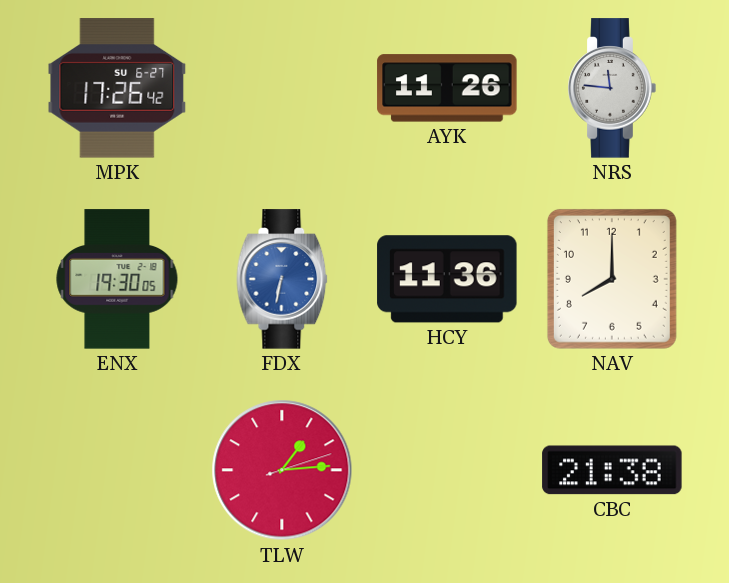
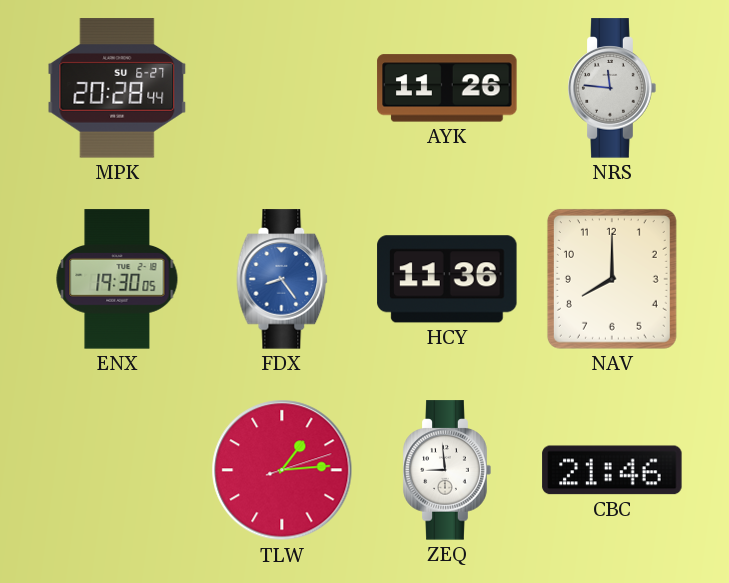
MPK: 17:26 -> 20:28
FDX: 6:32 -> 8:24
ZEQ: none -> 8:59
CBC: 21:38 -> 21:46
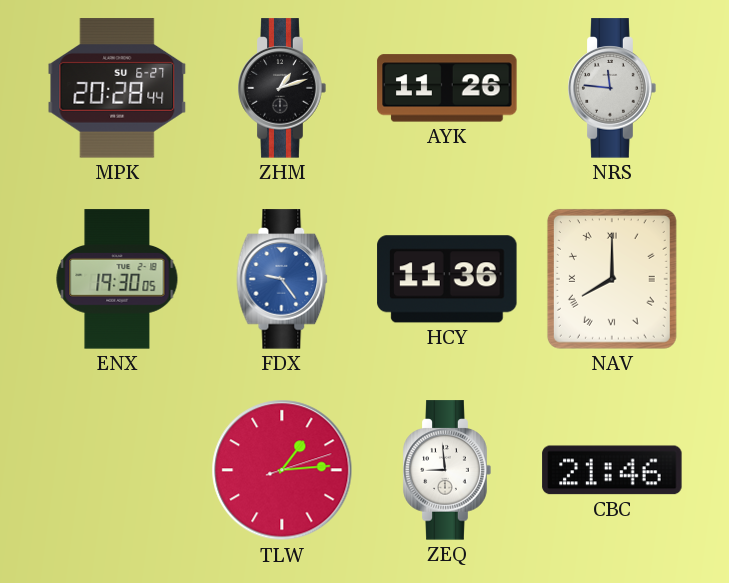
ZHM: none -> 1:12
FDX: 8:24 -> 9:24
NAV numerals: Arabic -> Roman
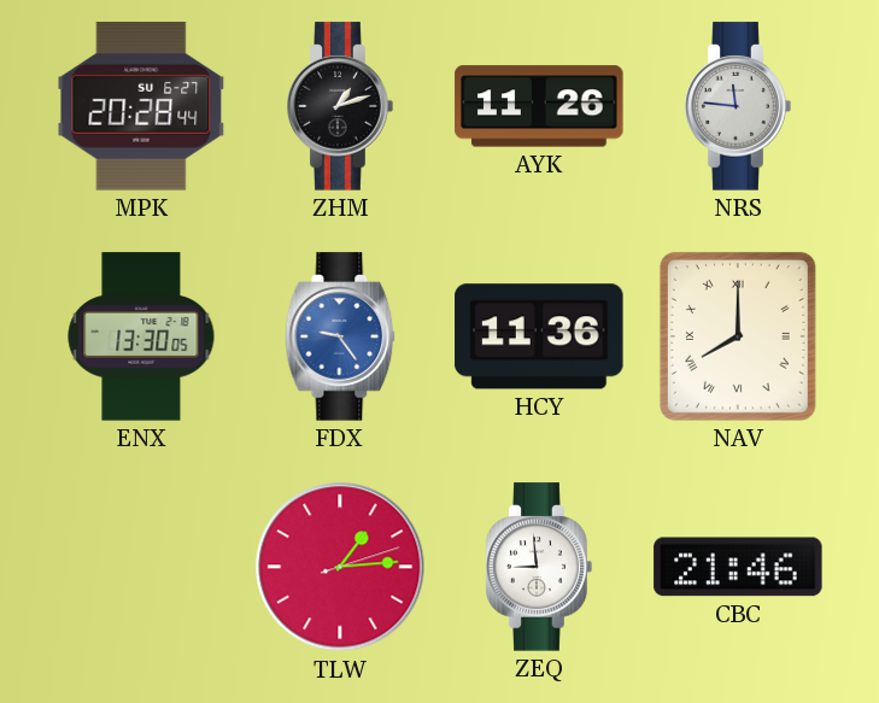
ENX: 19:30 -> 13:30
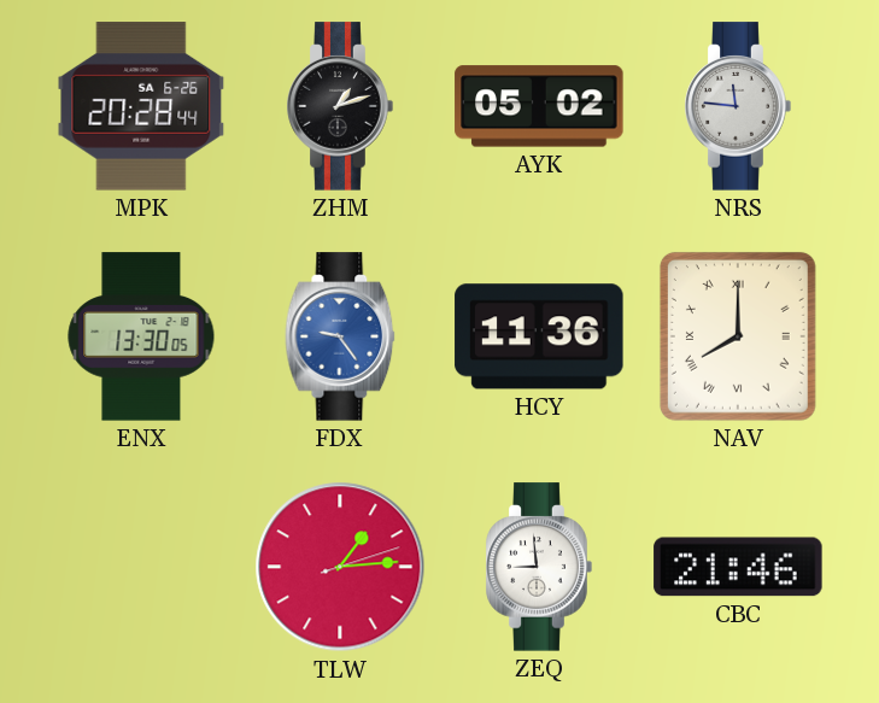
MPK date: SU 6-27 -> SA 6-26
AYK: 11:26 -> 05:02
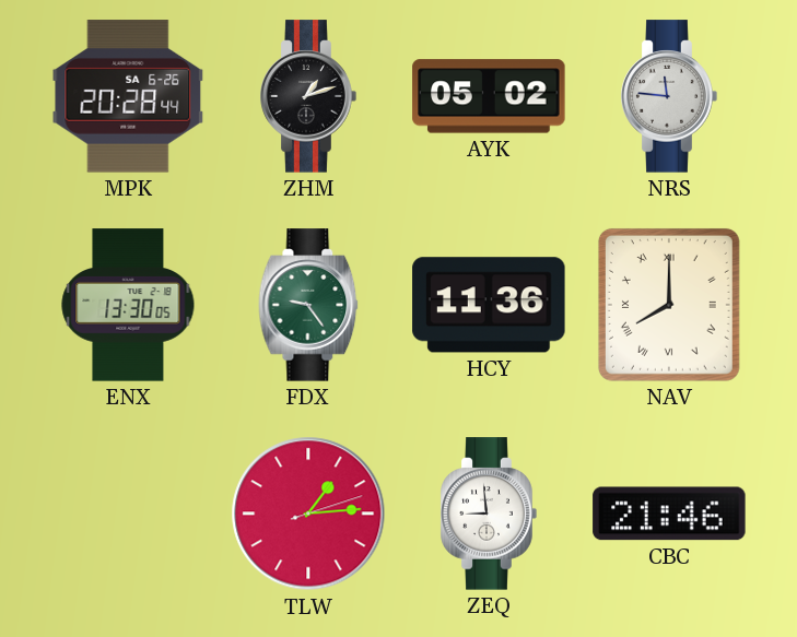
FDX dial: blue -> green
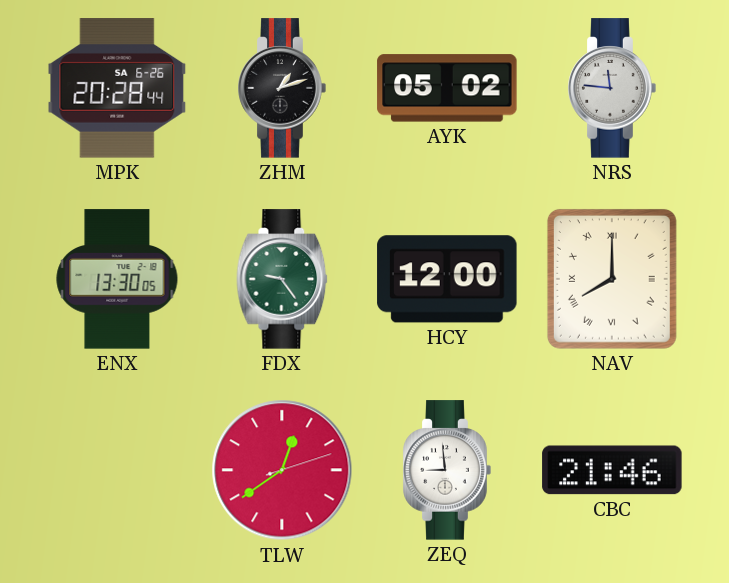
HCY: 11:36 -> 12:00
TLW: 1:14 -> 12:39
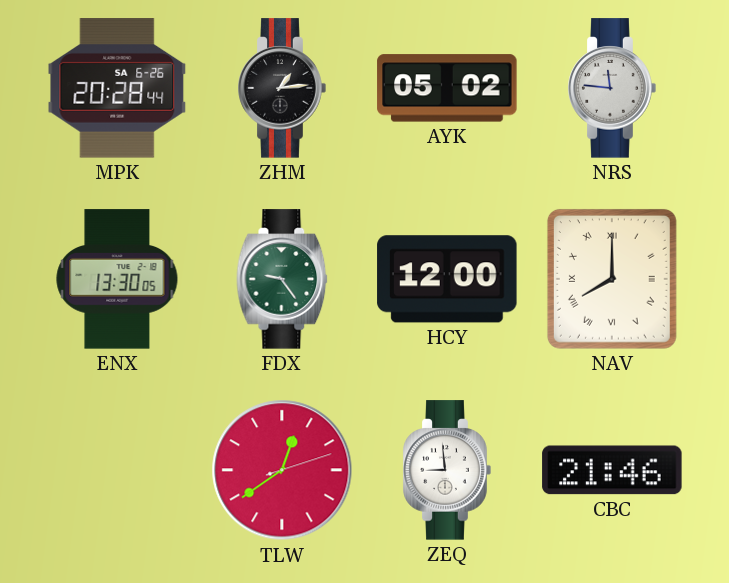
ZHM: 1:12 -> 1:14
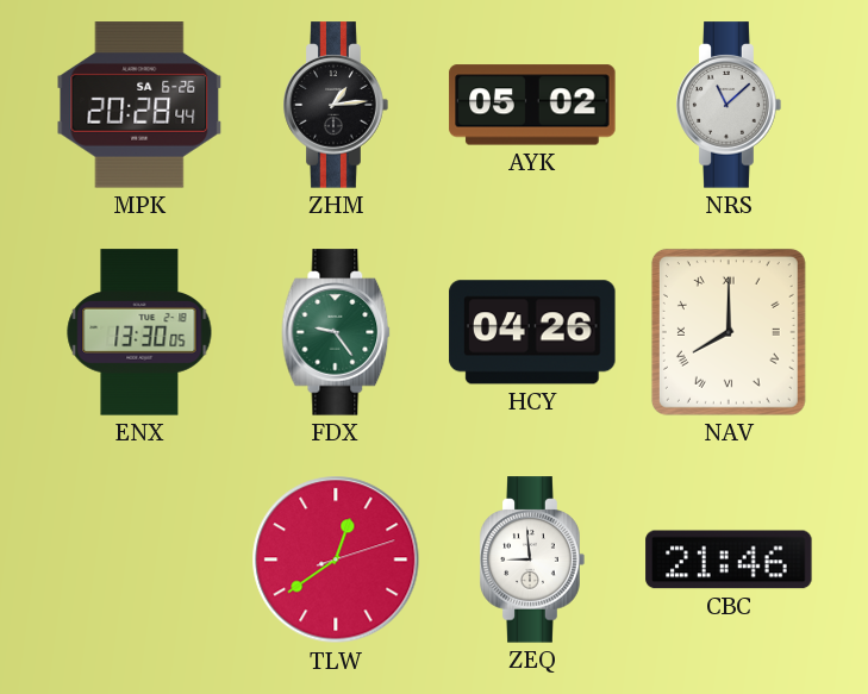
NRS: 11:46 -> 11:08
HCY: 12:00 -> 04:26
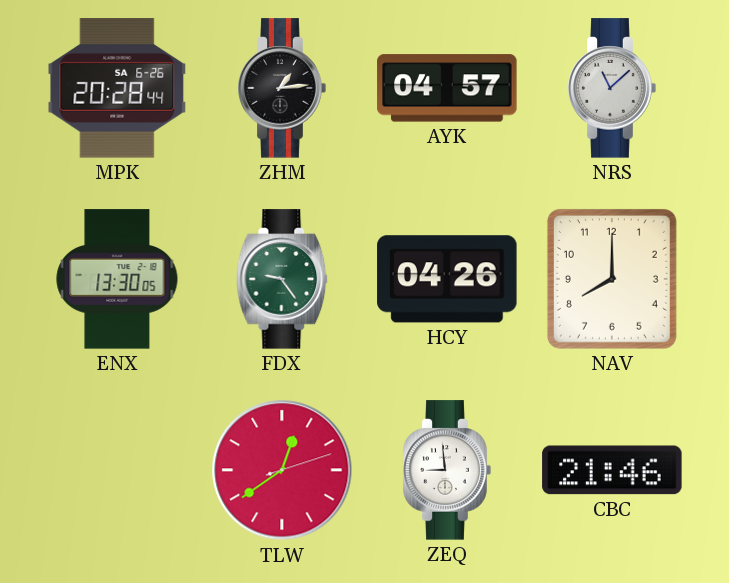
AYK: 05:02 -> 04:57
NAV numerals: Roman -> Arabic
